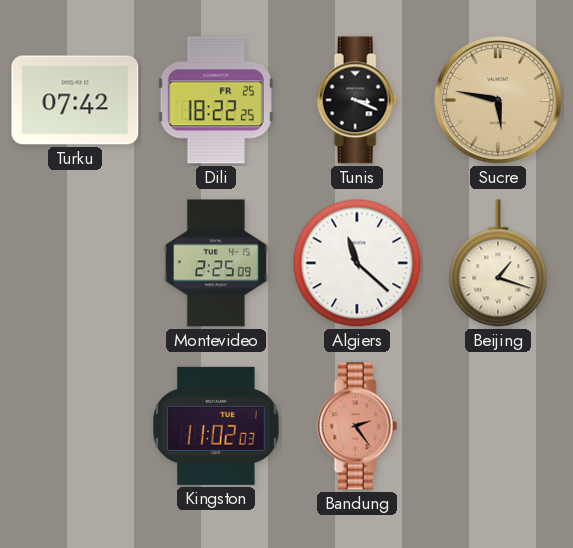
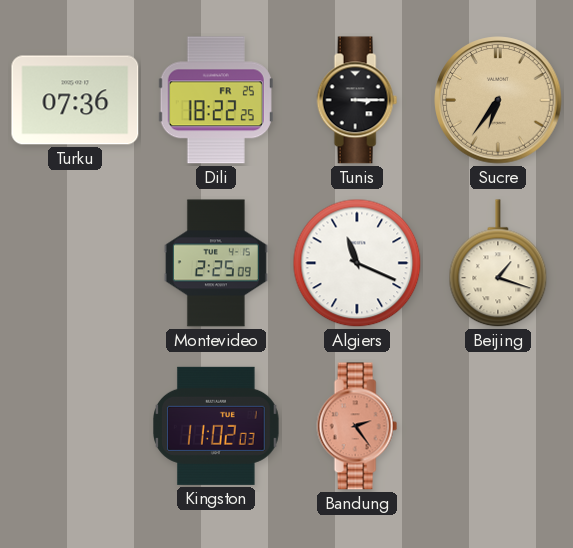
Turku: 07:42 -> 07:36
Tunis: 3:19 -> 3:15
Sucre: 5:47 -> 6:36
Algiers: 11:22 -> 11:19
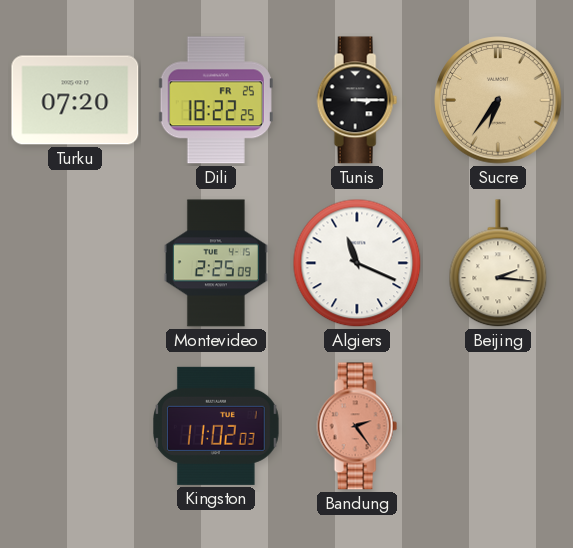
Turku: 07:36 -> 07:20
Beijing: 1:18 -> 2:16
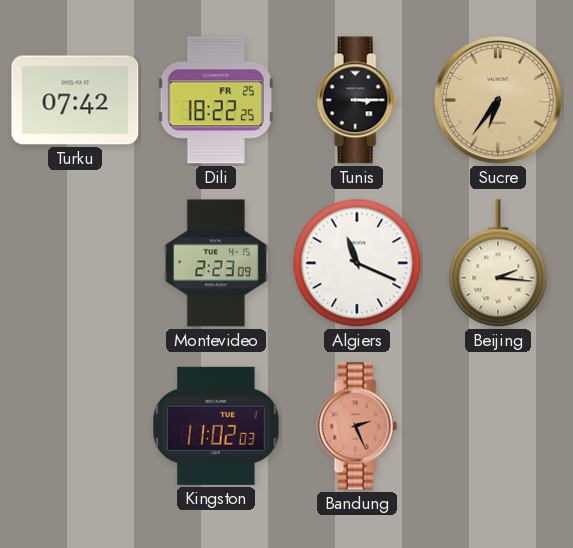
Turku: 07:20 -> 07:42
Montevideo: 2:25 -> 2:23
Bandung: 2:24 -> 2:26
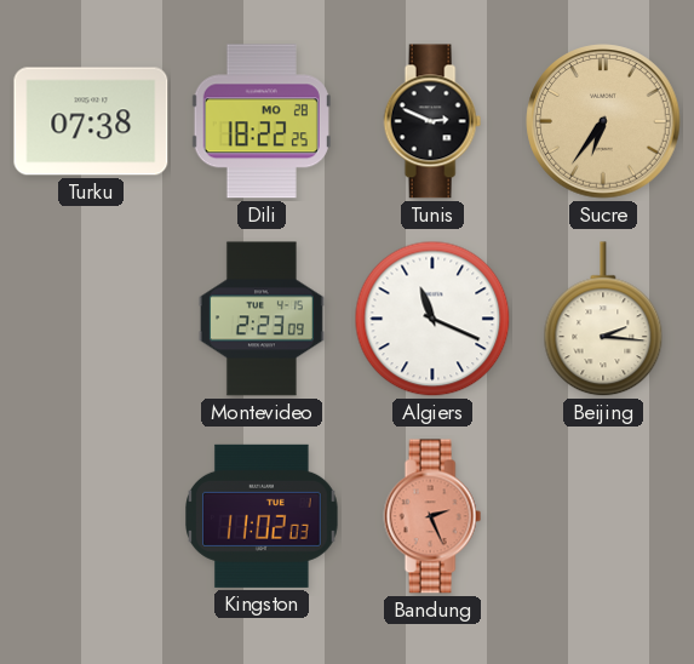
Turku: 07:42 -> 07:38
Dili date: FR 25 -> MO 28
Tunis: 3:15 -> 2:49
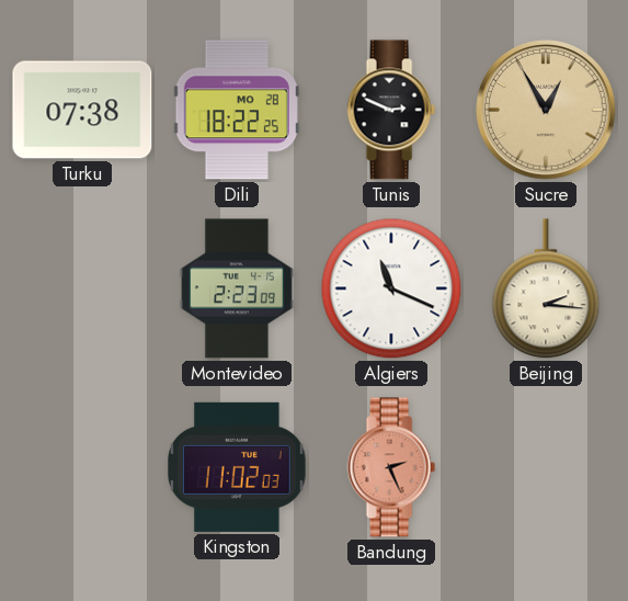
Sucre: 6:36 -> 12:55
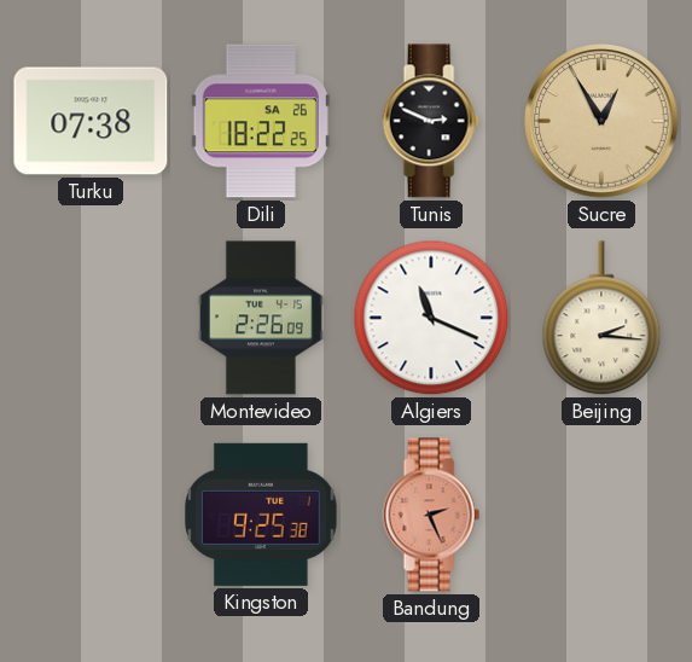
Dili date: MO 28 -> SA 26
Montevideo: 2:23 -> 2:26
Kingston: 11:02 -> 9:25
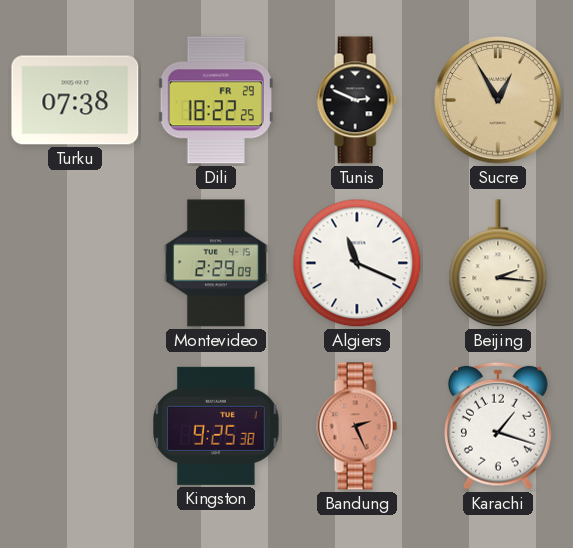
Dili date: SA 26 -> FR 29
Montevideo: 2:26 -> 2:29
Karachi: none -> 1:18
